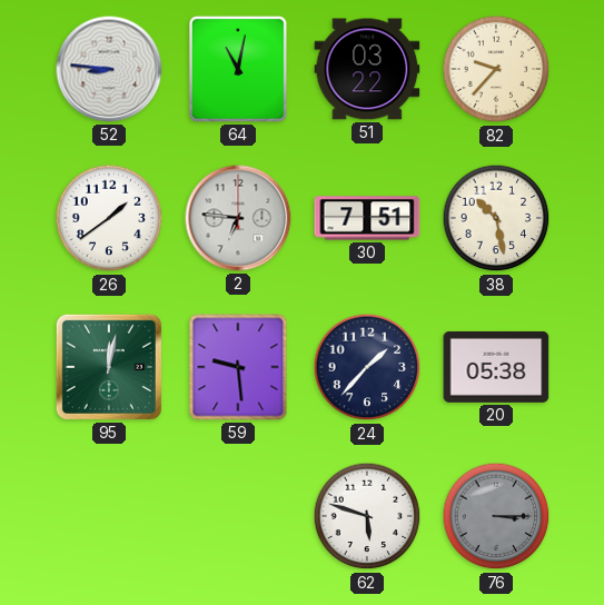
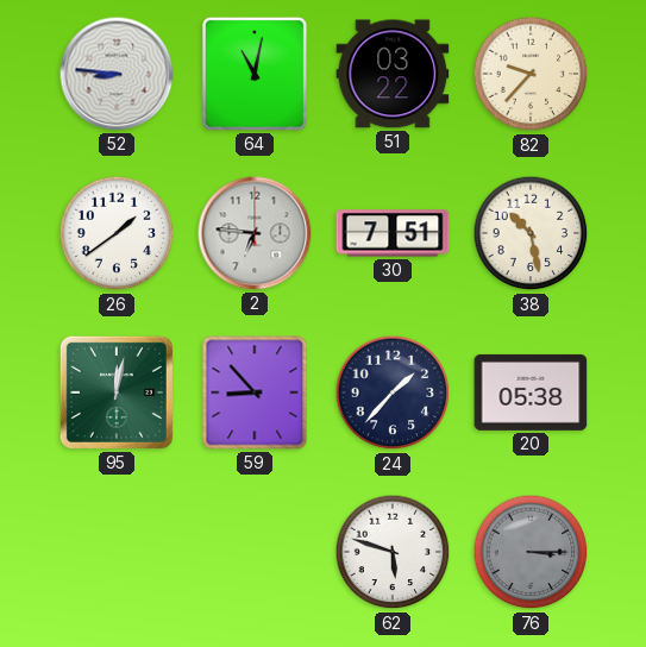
59: 9:29 -> 8:53
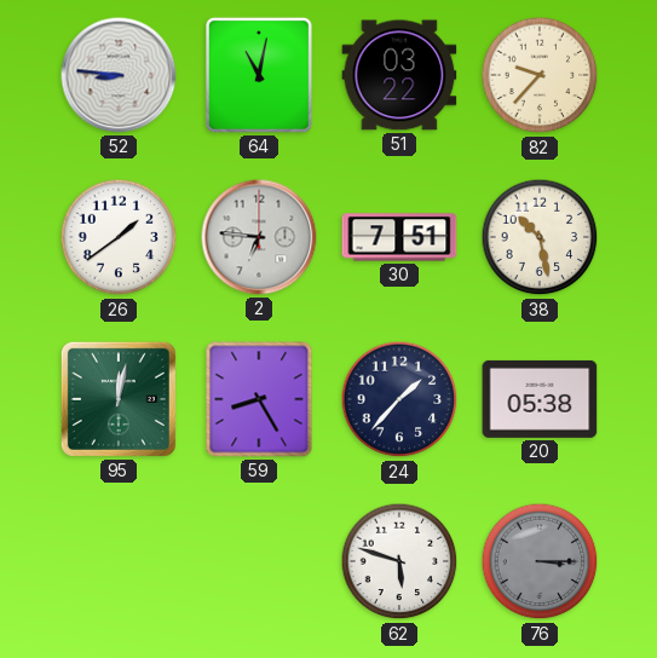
59: 8:53 -> 8:25
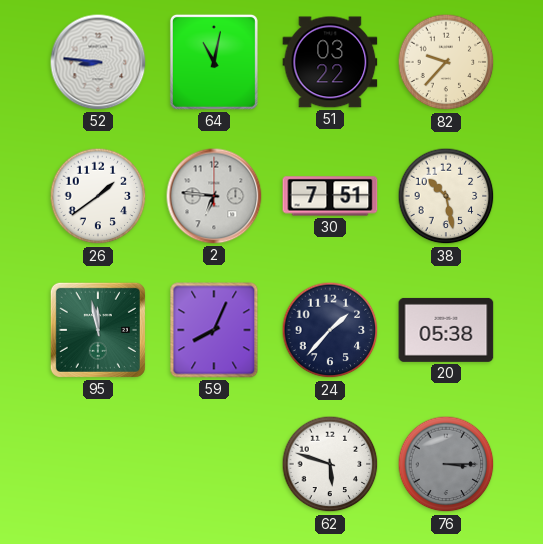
95: 12:02 -> 11:58
59: 8:25 -> 8:04
